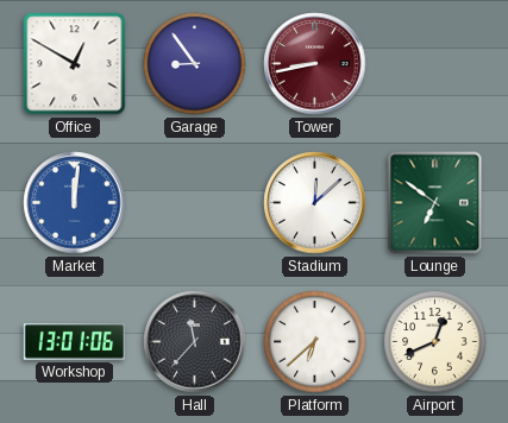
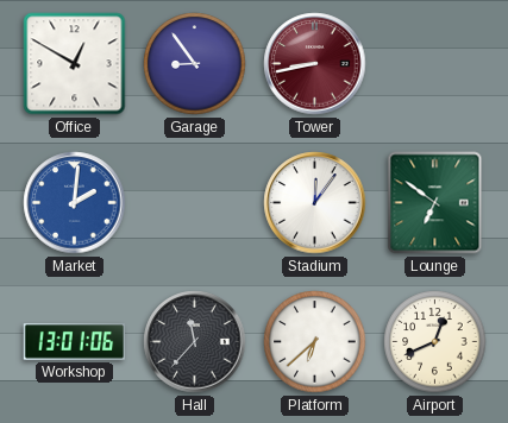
Market: 12:01 -> 2:01
Stadium: 12:08 -> 12:06
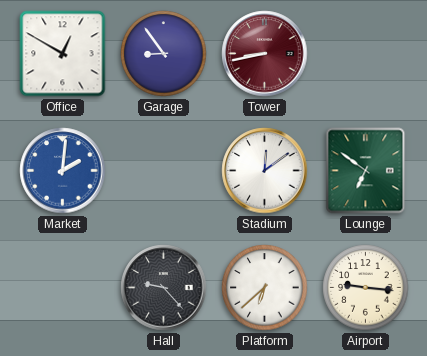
Stadium: 12:06 -> 12:09
Workshop: 13:01 -> none
Hall: 11:37 -> 9:23
Airport: 12:41 -> 9:16
